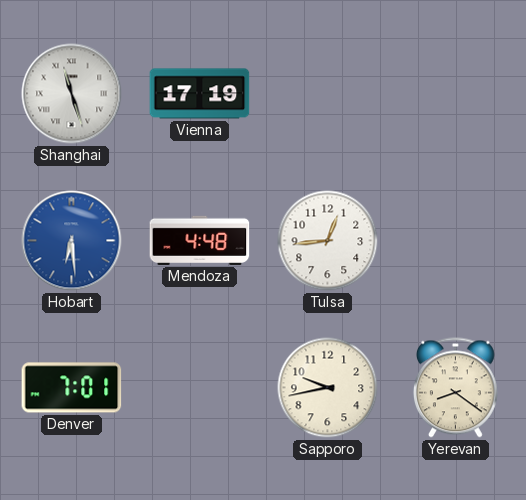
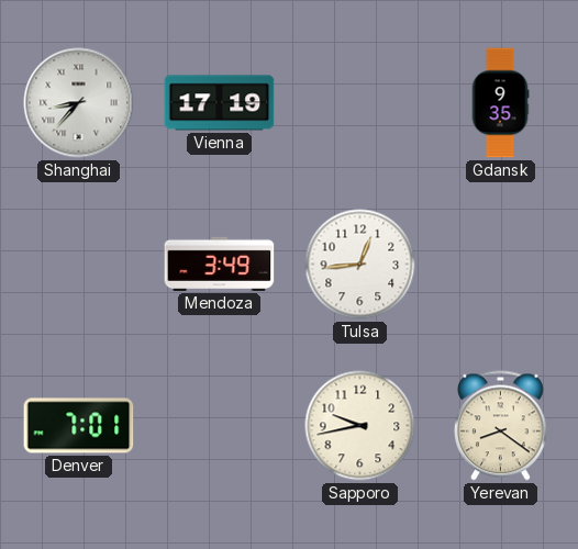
Shanghai: 11:27 -> 8:37
Gdansk: none -> 9:35
Hobart: 6:29 -> none
Mendoza: 4:48 -> 3:49
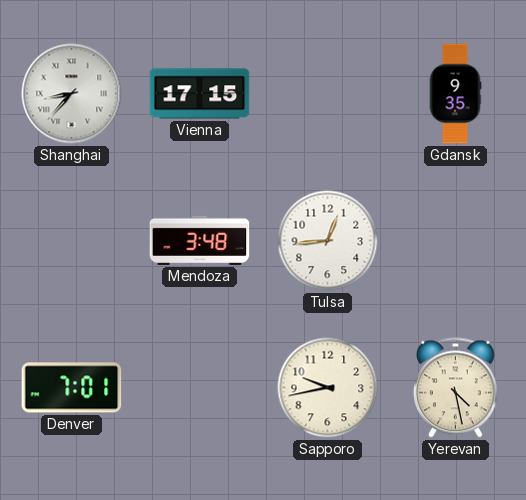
Vienna: 17:19 -> 17:15
Mendoza: 3:49 -> 3:48
Yerevan: 8:21 -> 4:28
